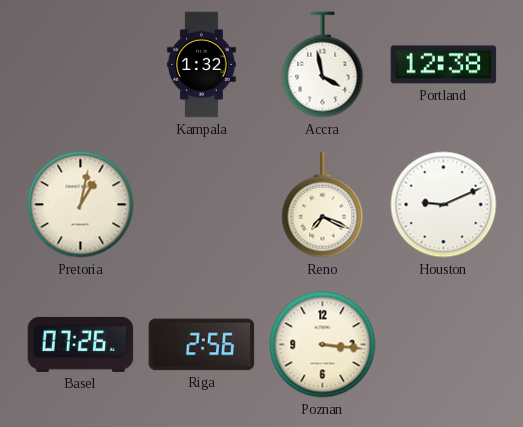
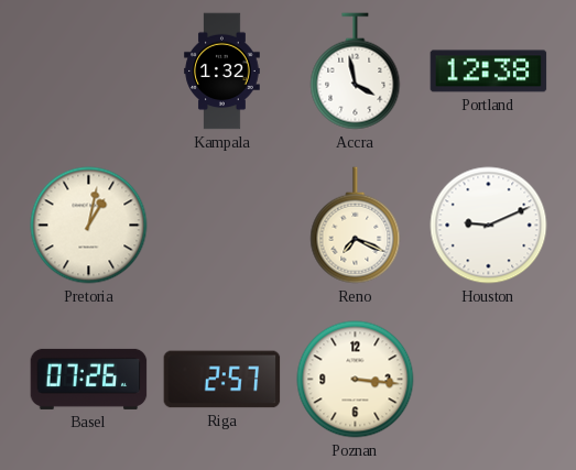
Riga: 2:56 -> 2:57
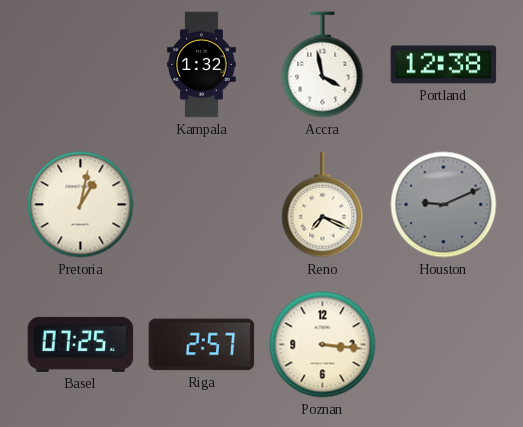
Houston dial: white -> grey
Basel: 07:26 -> 07:25
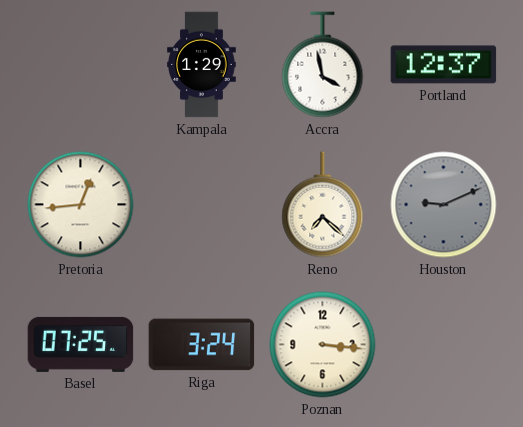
Kampala: 1:32 -> 1:29
Portland: 12:38 -> 12:37
Pretoria: 1:02 -> 12:44
Reno: 7:19 -> 7:22
Riga: 2:57 -> 3:24
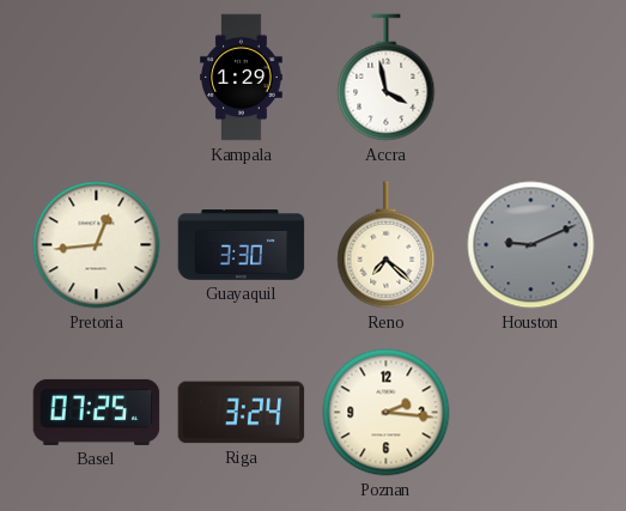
Portland: 12:37 -> none
Guayaquil: none -> 3:30
Poznan: 3:16 -> 2:16
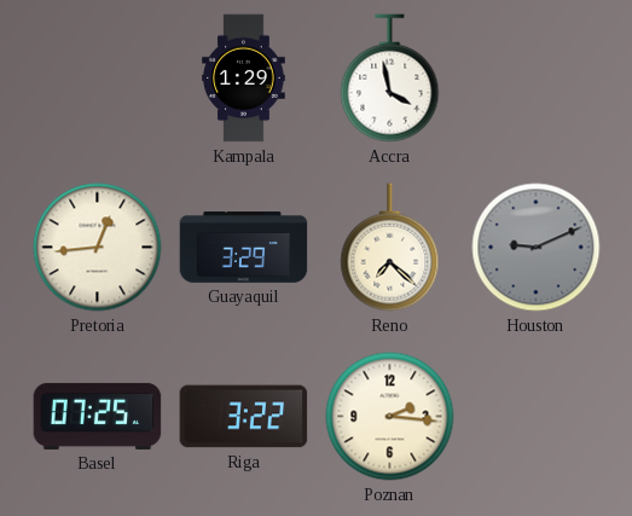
Guayaquil: 3:30 -> 3:29
Riga: 3:24 -> 3:22
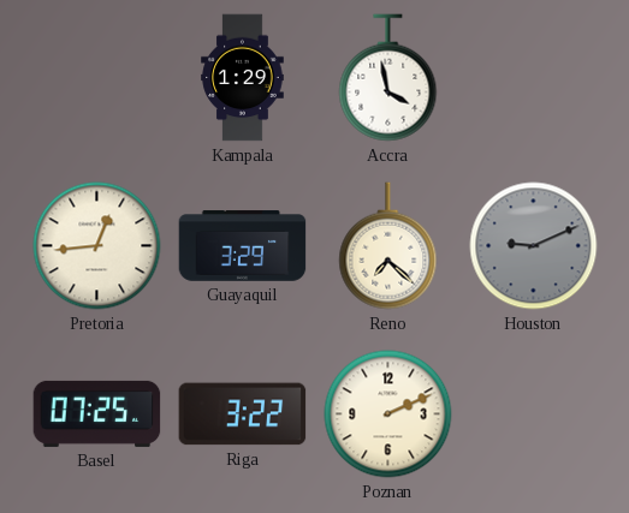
Poznan: 2:16 -> 2:11
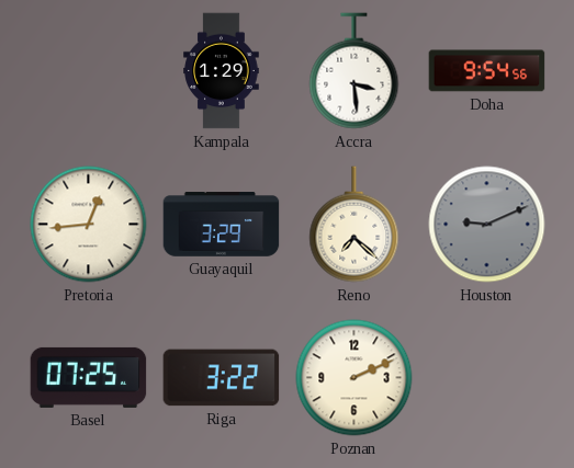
Accra: 3:58 -> 3:29
Doha: none -> 9:54
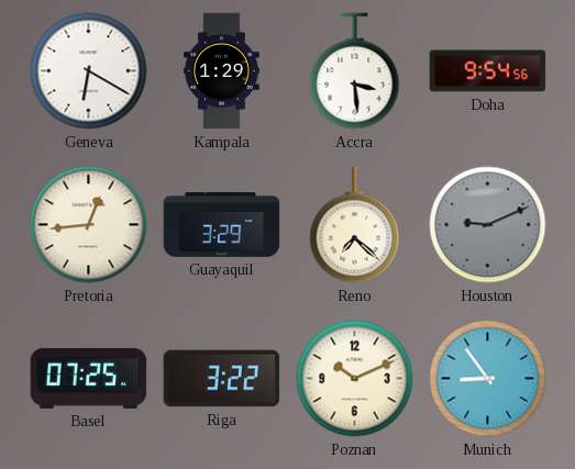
Geneva: none -> 6:20
Poznan: 2:11 -> 10:11
Munich: none -> 8:54
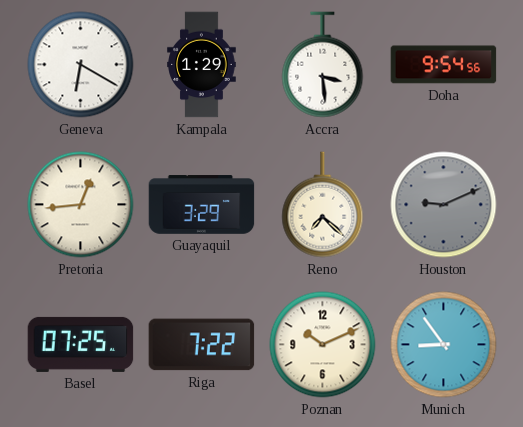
Riga: 3:22 -> 7:22
